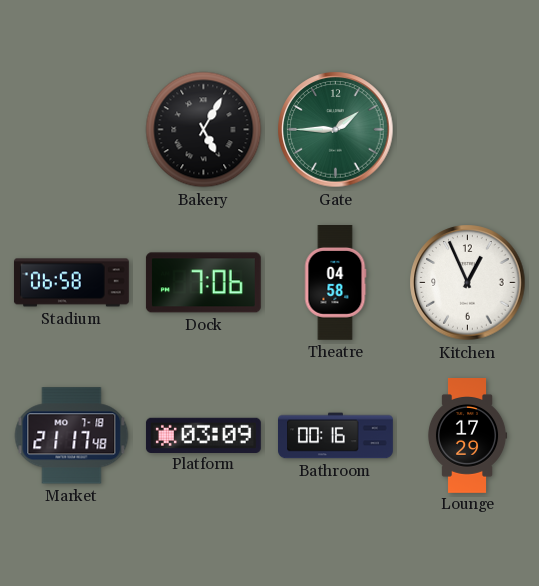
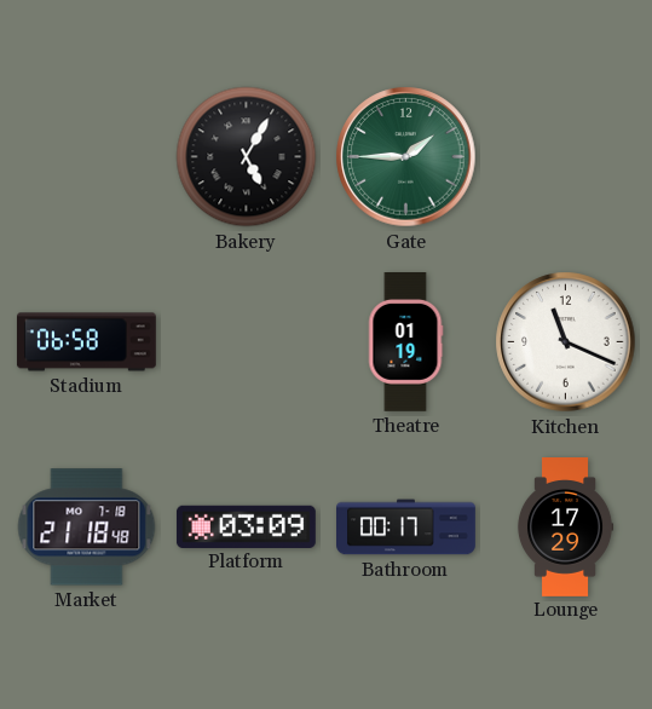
Dock: 7:06 -> none
Theatre: 04:58 -> 01:19
Kitchen: 12:56 -> 11:19
Market: 21:17 -> 21:18
Bathroom: 00:16 -> 00:17
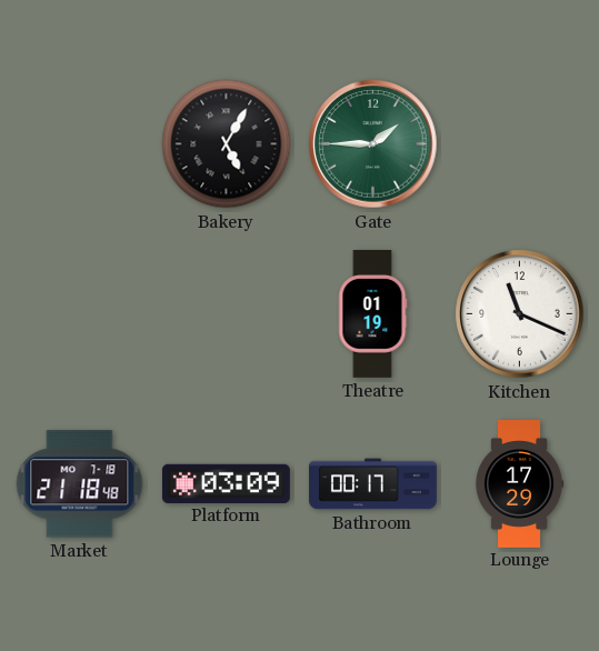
Stadium: 06:58 -> none
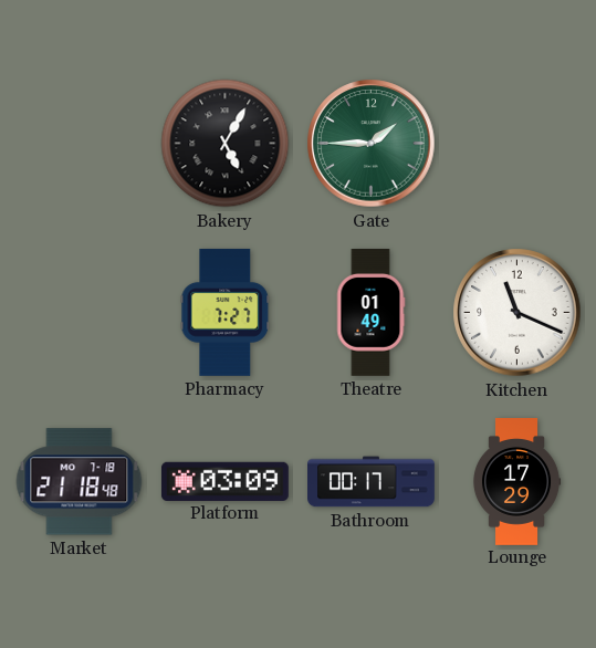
Pharmacy: none -> 7:27
Theatre: 01:19 -> 01:49
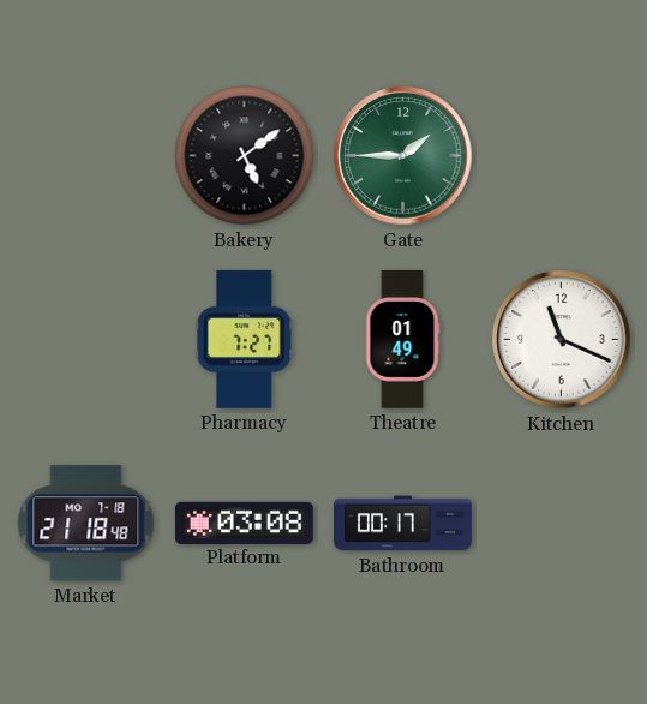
Bakery: 5:05 -> 5:09
Platform: 03:09 -> 03:08
Lounge: 17:29 -> none
